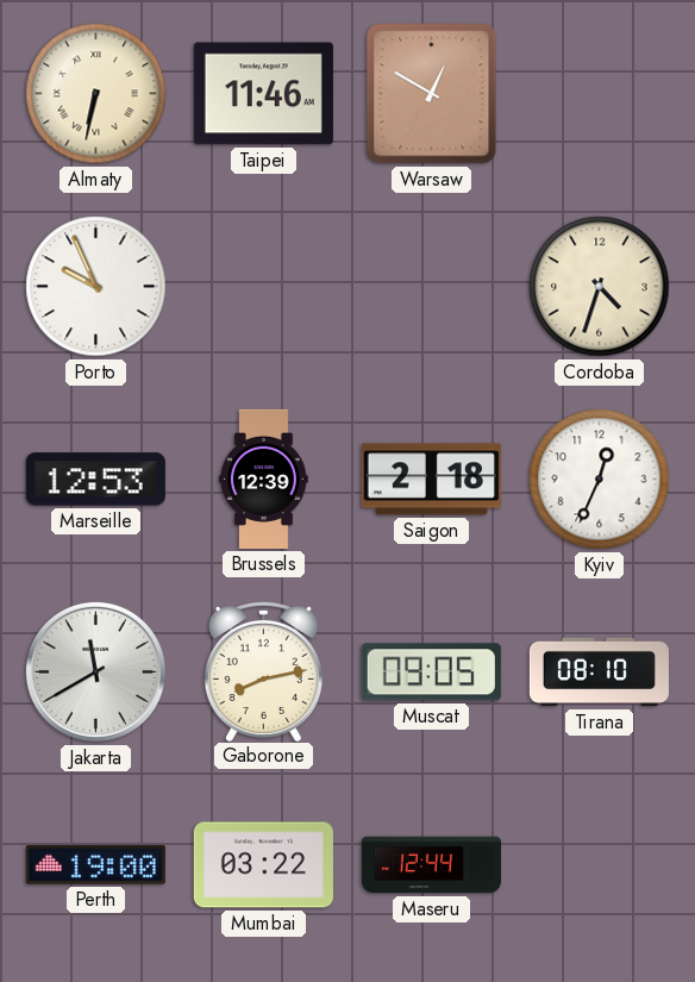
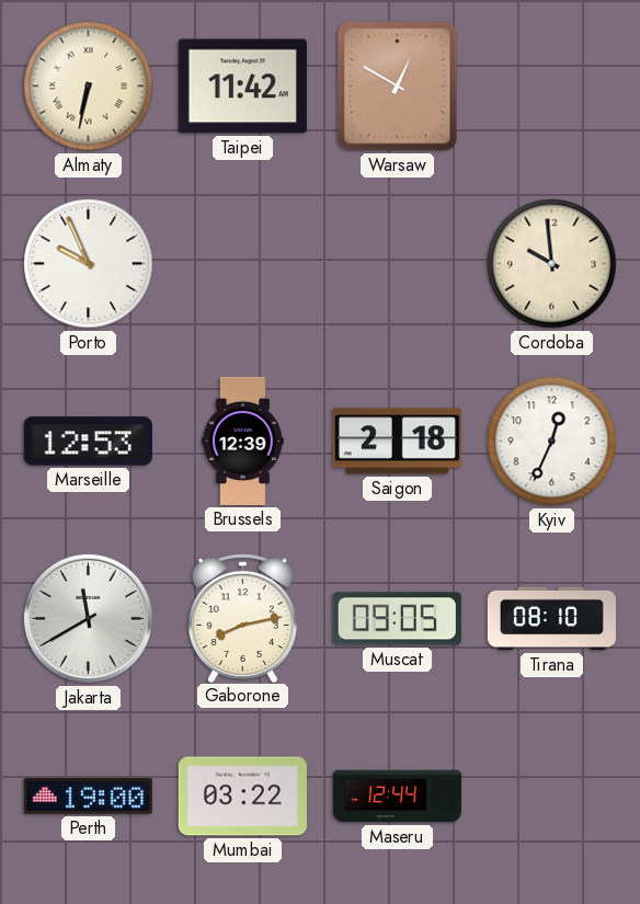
Taipei: 11:46 -> 11:42
Cordoba: 4:33 -> 9:59
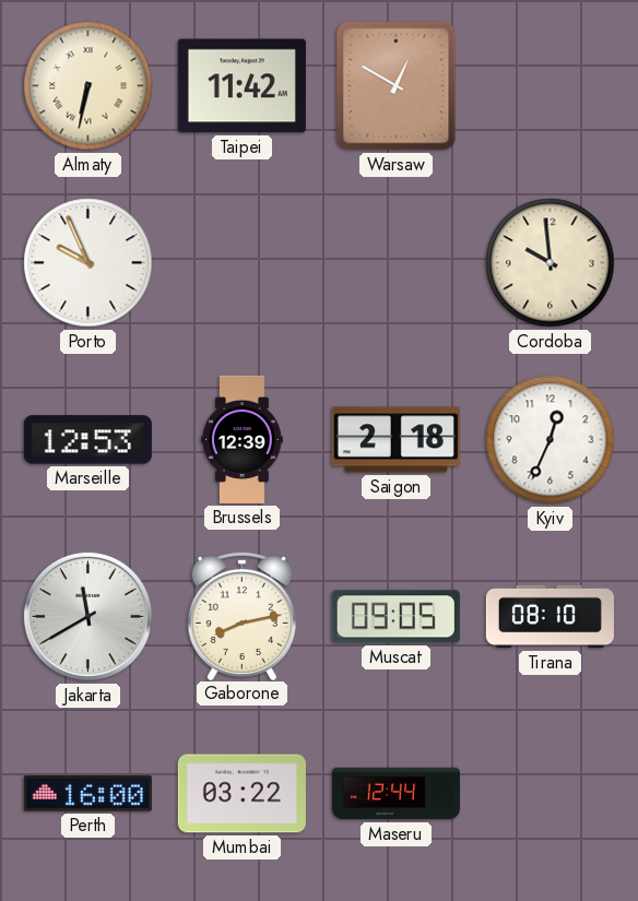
Perth: 19:00 -> 16:00
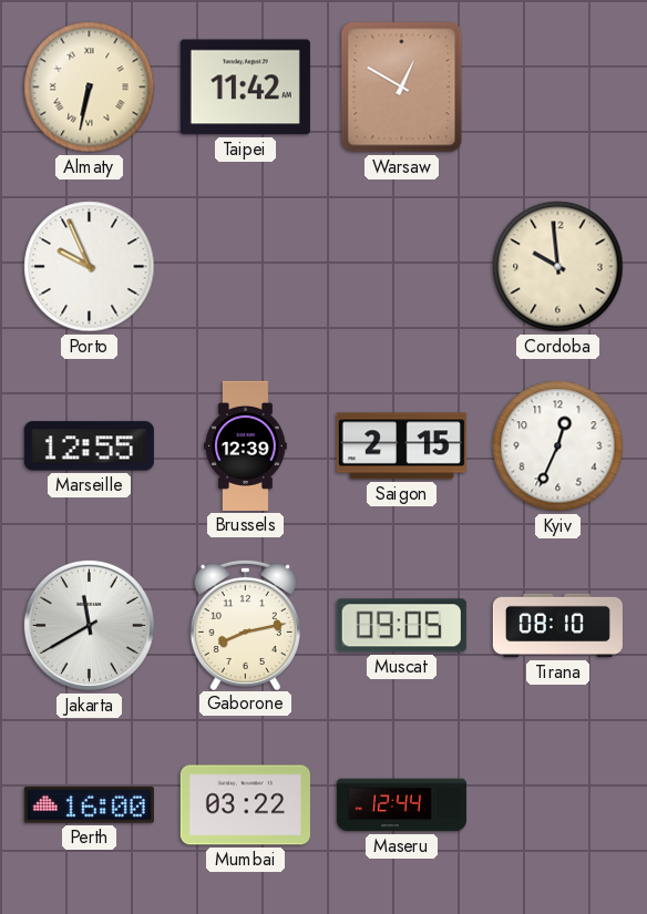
Marseille: 12:53 -> 12:55
Saigon: 2:18 -> 2:15
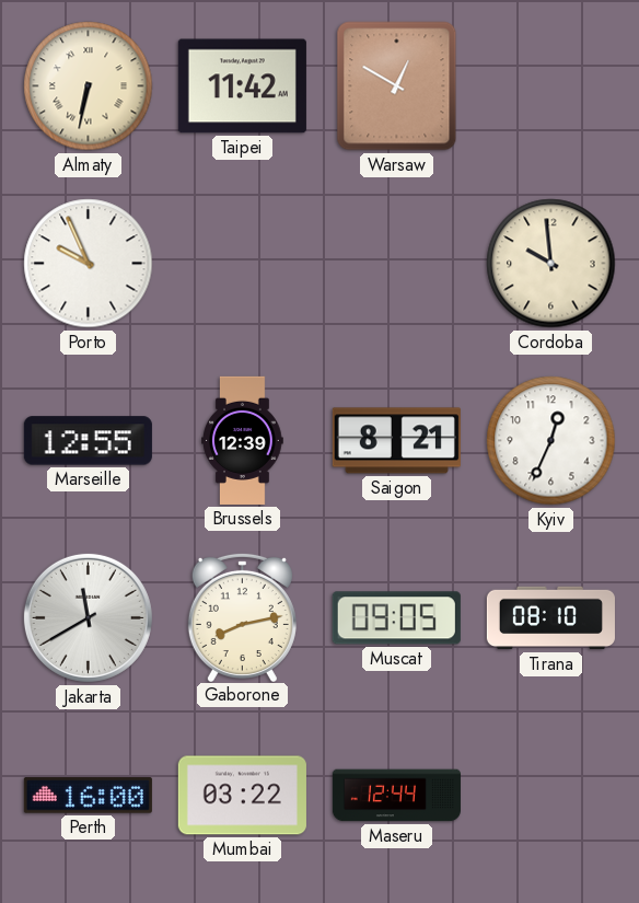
Saigon: 2:15 -> 8:21
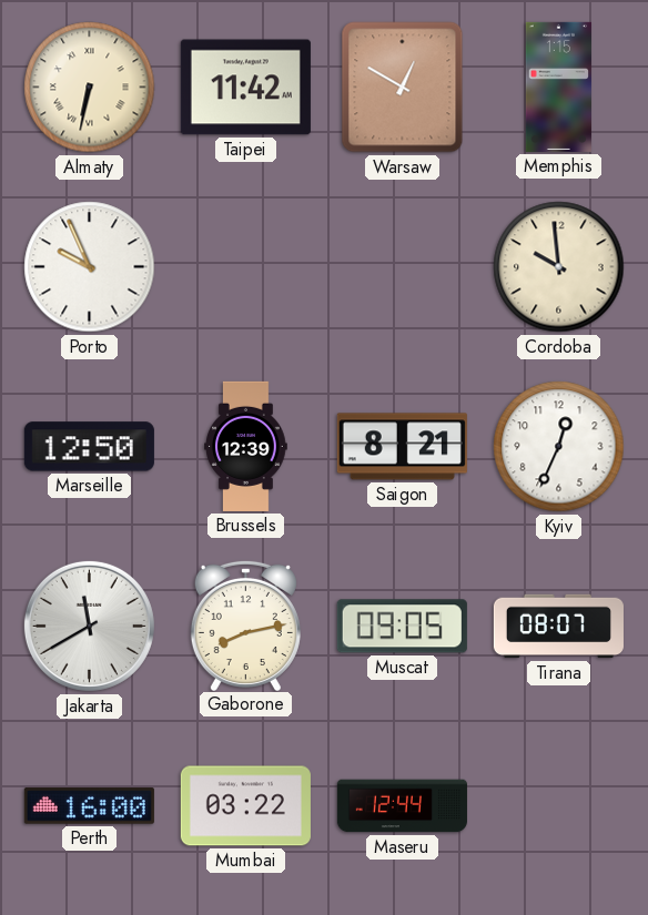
Memphis: none -> 1:15
Marseille: 12:55 -> 12:50
Tirana: 08:10 -> 08:07
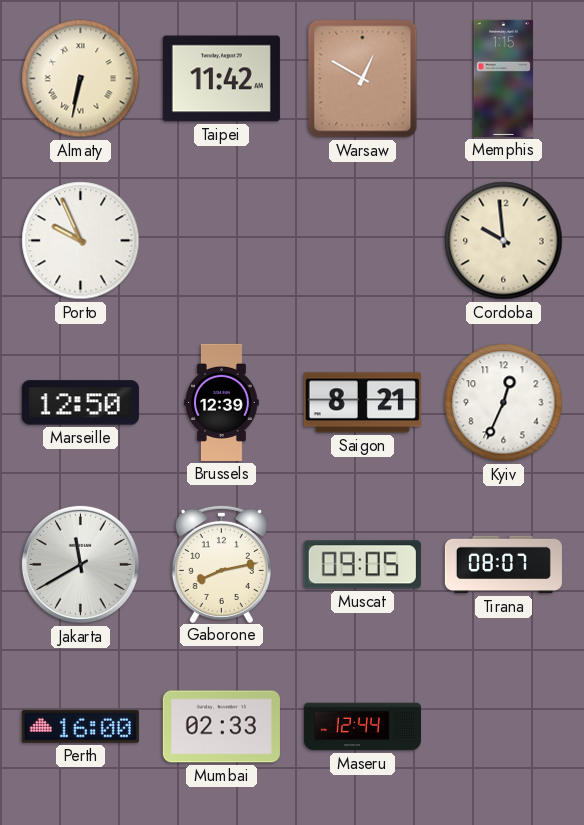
Mumbai: 03:22 -> 02:33
